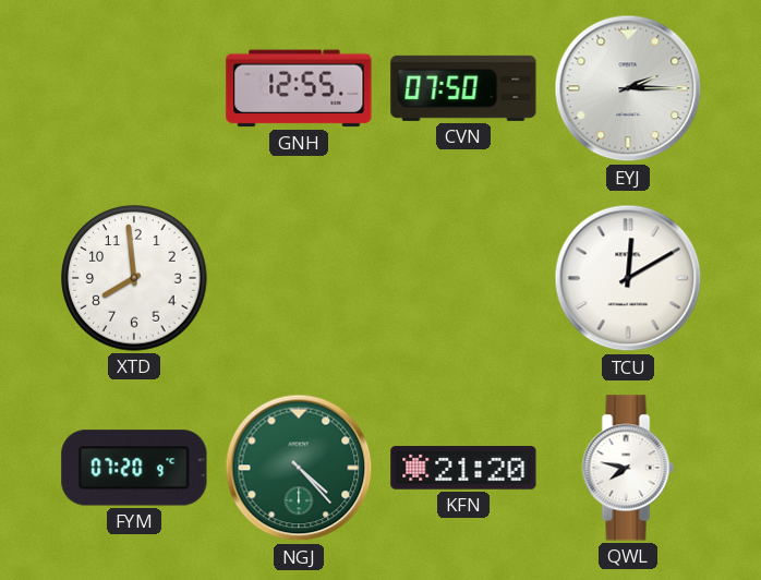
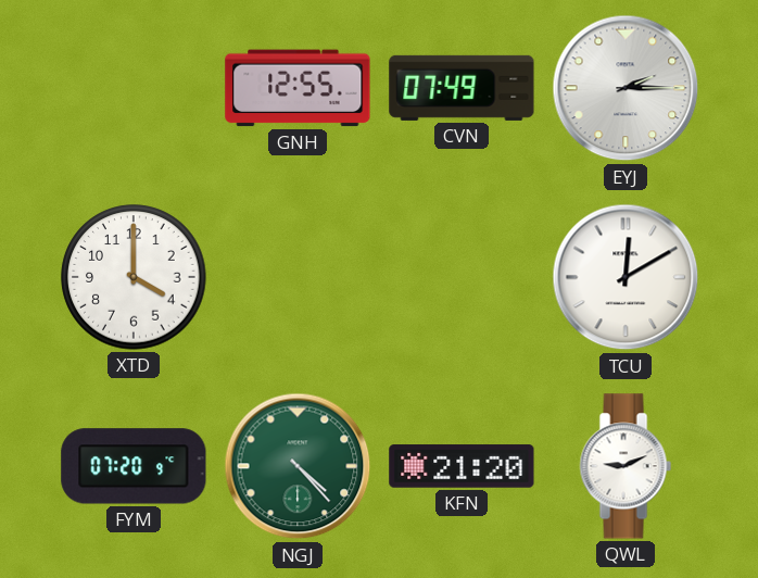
CVN: 07:50 -> 07:49
XTD: 7:59 -> 4:00
QWL: 7:47 -> 9:11
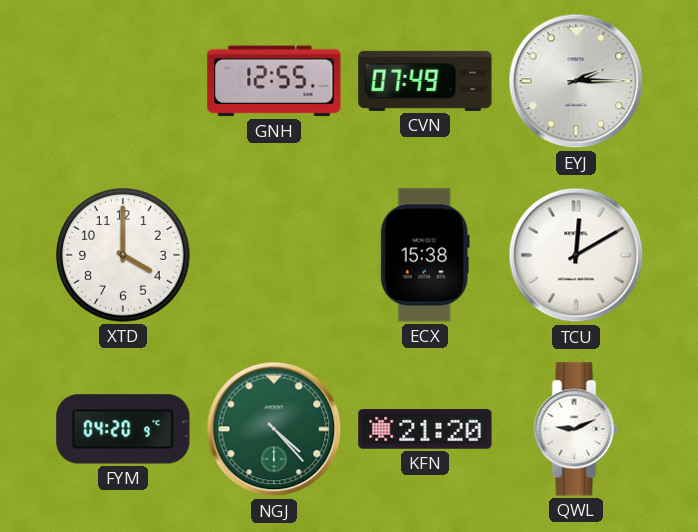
ECX: none -> 15:38
FYM: 07:20 -> 04:20
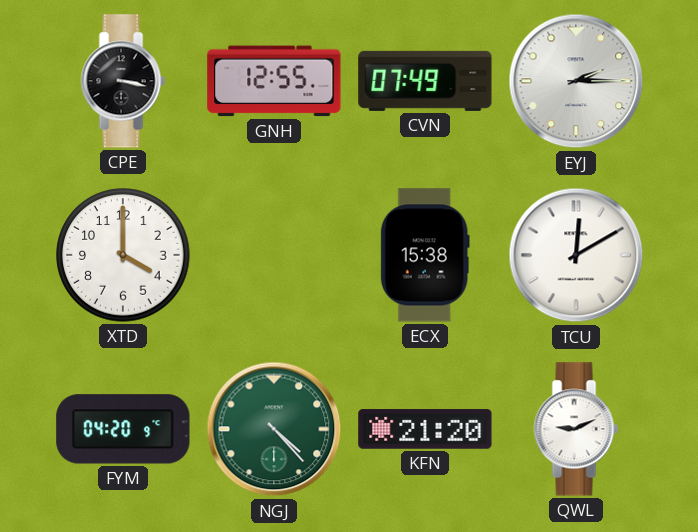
CPE: none -> 3:17
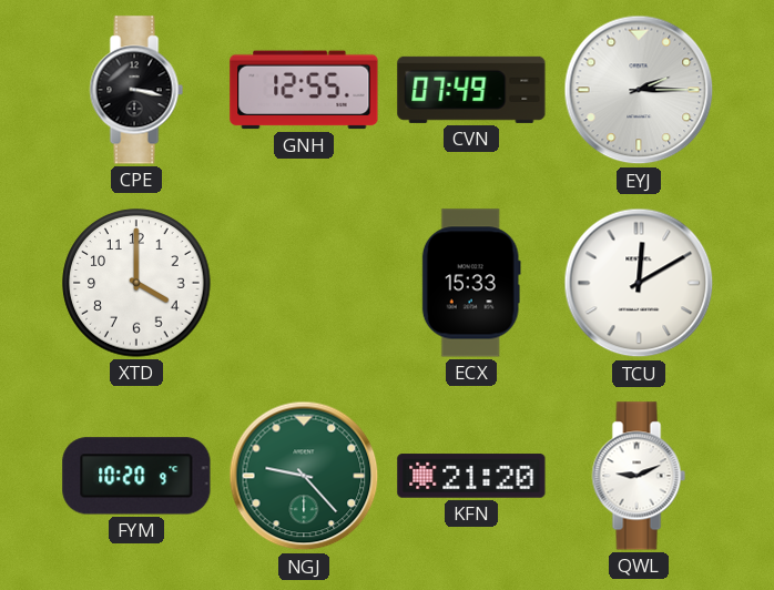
ECX: 15:38 -> 15:33
FYM: 04:20 -> 10:20
NGJ: 4:23 -> 9:23
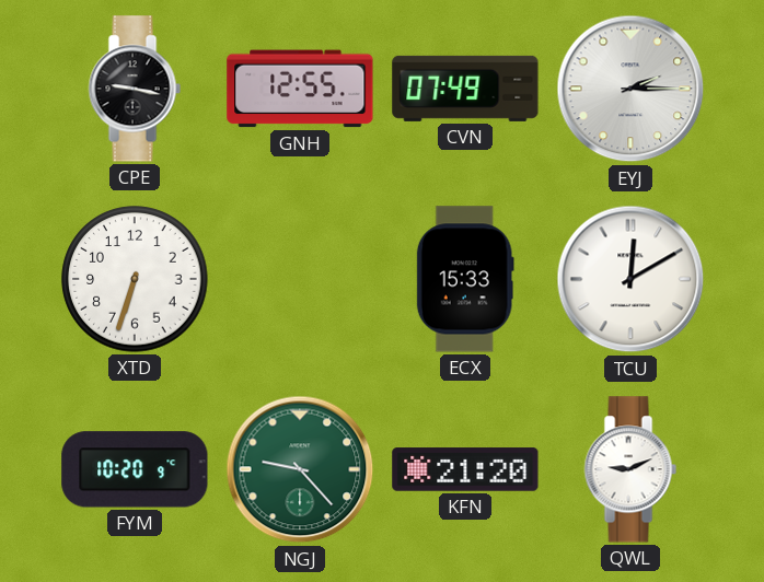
CPE: 3:17 -> 9:17
XTD: 4:00 -> 6:33
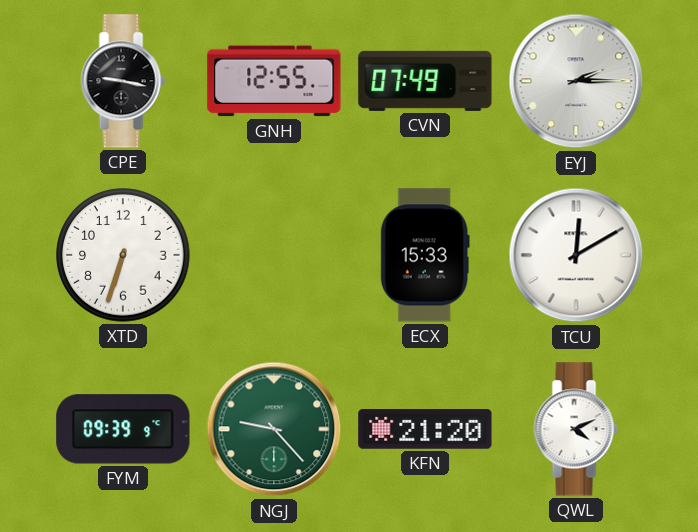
FYM: 10:20 -> 09:39
QWL: 9:11 -> 4:11
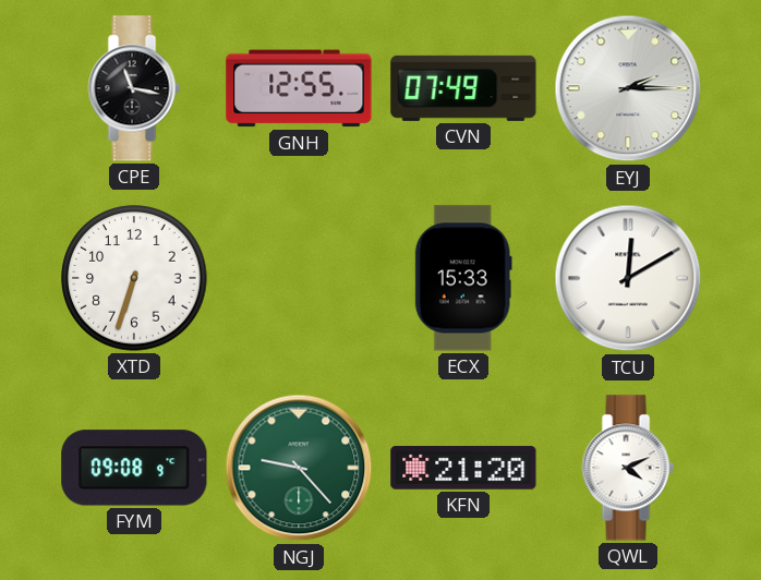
CPE: 9:17 -> 11:17
FYM: 09:39 -> 09:08
